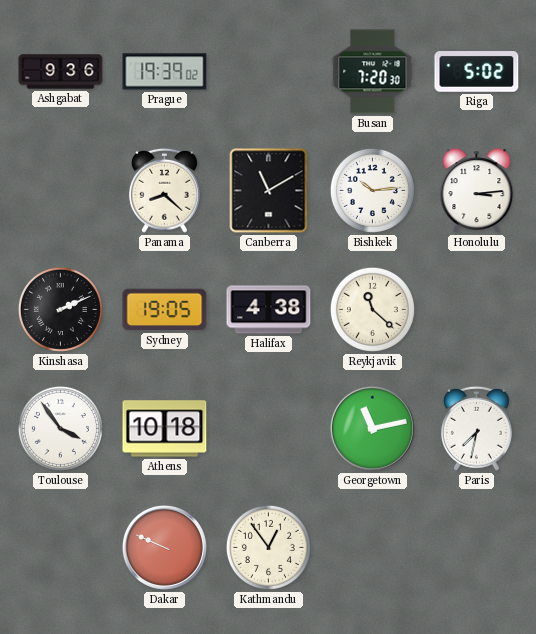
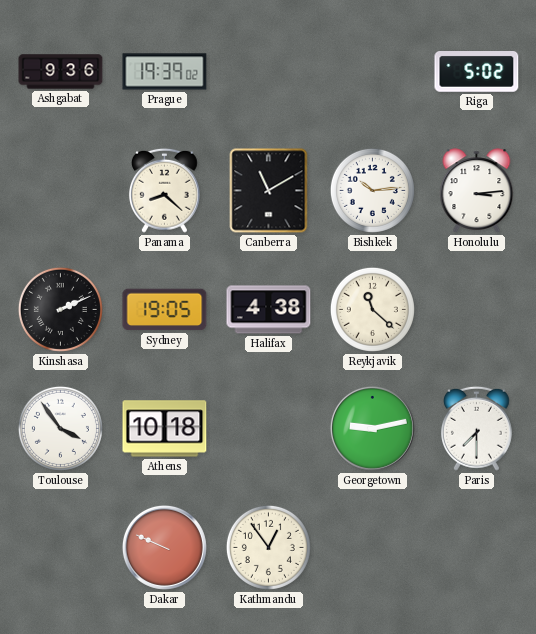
Busan: 7:20 -> none
Georgetown: 11:13 -> 9:13
Paris: 7:32 -> 7:30
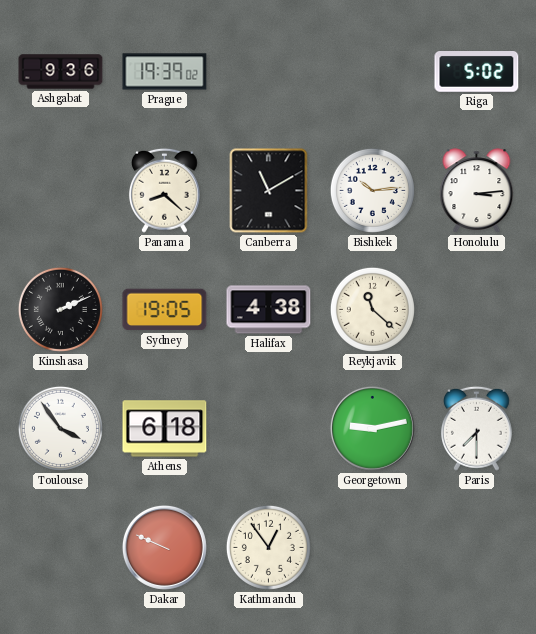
Athens: 10:18 -> 6:18
